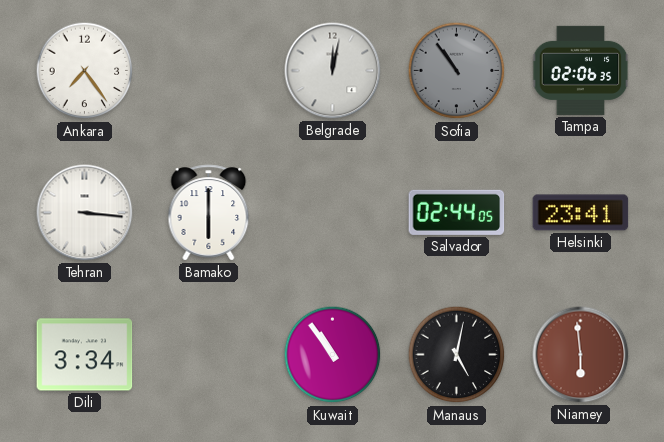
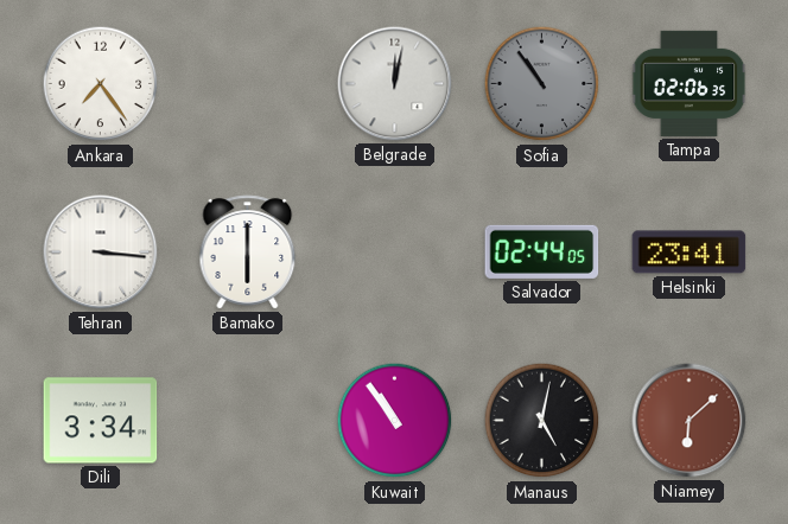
Niamey: 5:59 -> 6:08
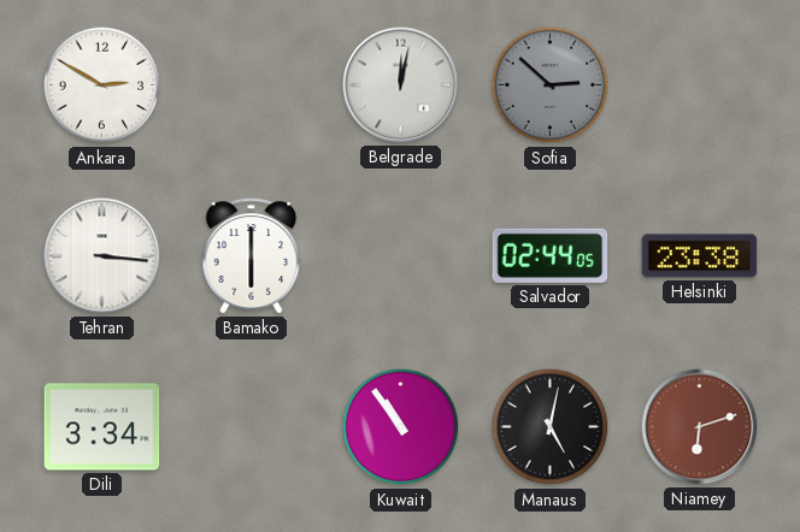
Ankara: 7:24 -> 2:50
Sofia: 10:54 -> 2:52
Tampa: 02:06 -> none
Helsinki: 23:41 -> 23:38
Niamey: 6:08 -> 6:12
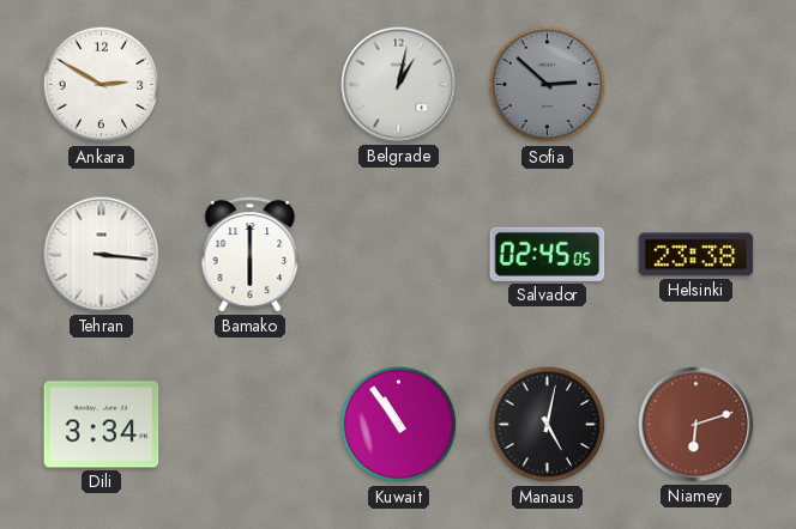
Belgrade: 12:02 -> 1:02
Salvador: 02:44 -> 02:45
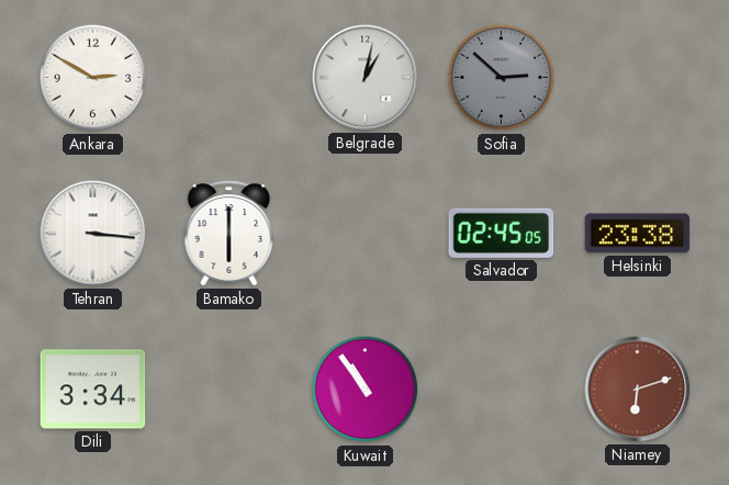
Manaus: 5:02 -> none
